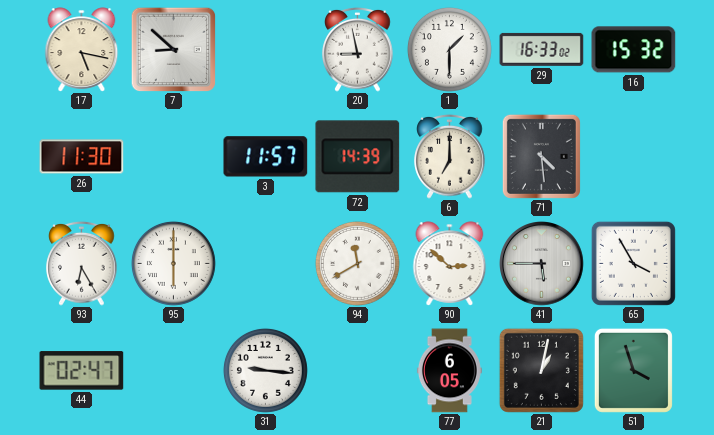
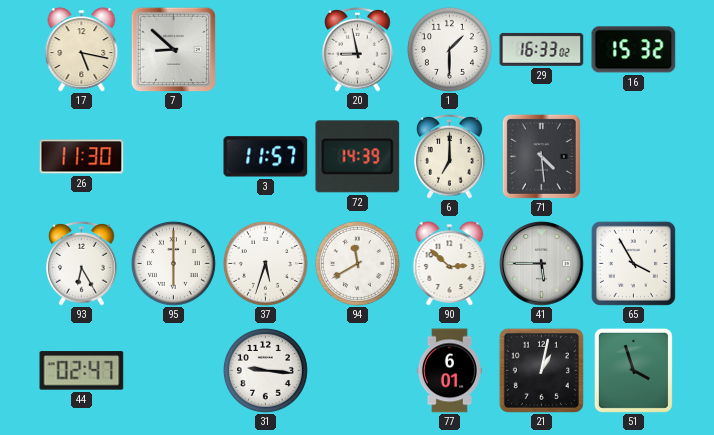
37: none -> 5:33
77: 6:05 -> 6:01
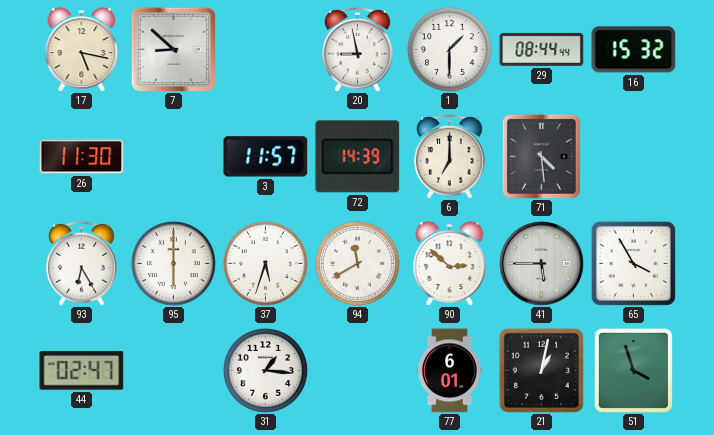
29: 16:33 -> 08:44
31: 9:16 -> 1:16
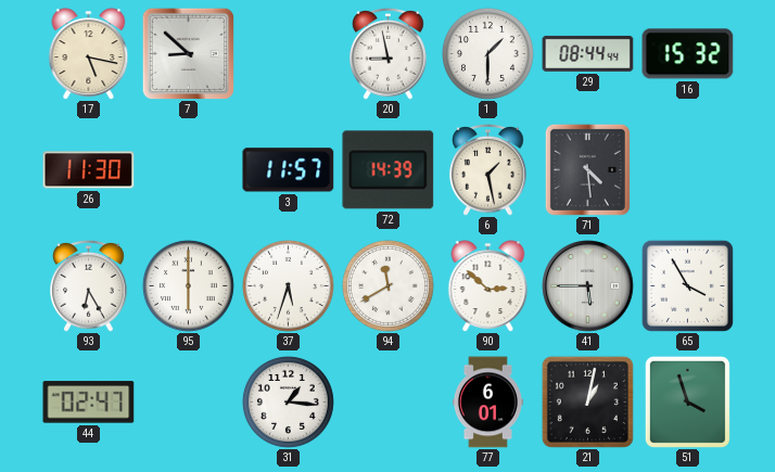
6: 7:00 -> 1:28
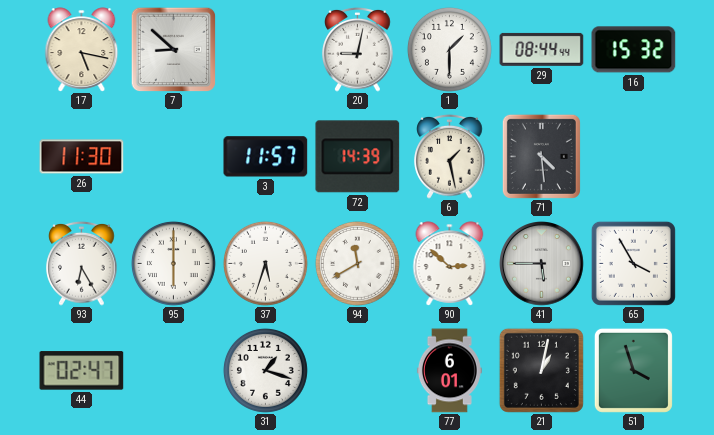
20: 8:58 -> 9:02
31: 1:16 -> 1:18
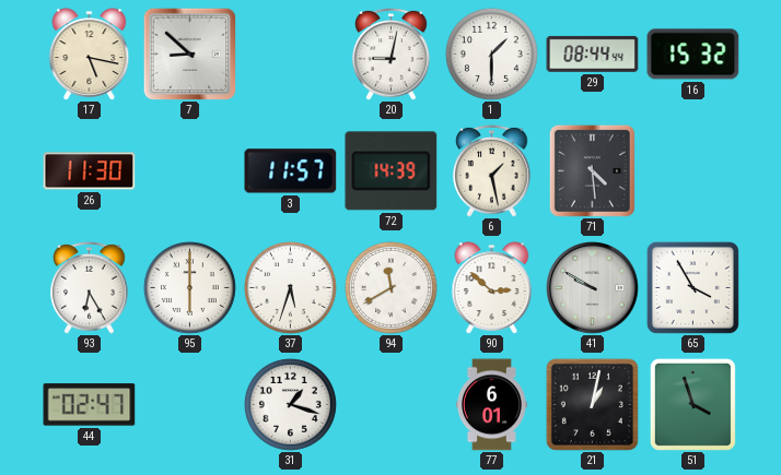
41: 5:45 -> 9:50
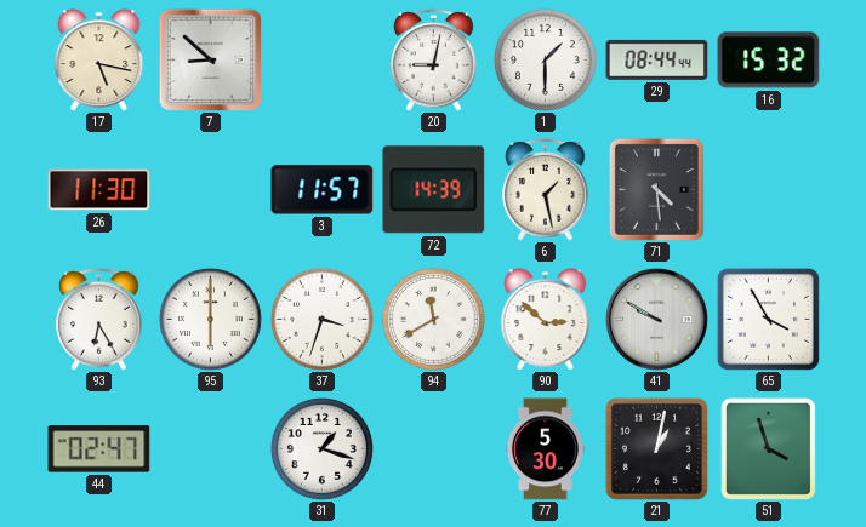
37: 5:33 -> 3:33
77: 6:01 -> 5:30
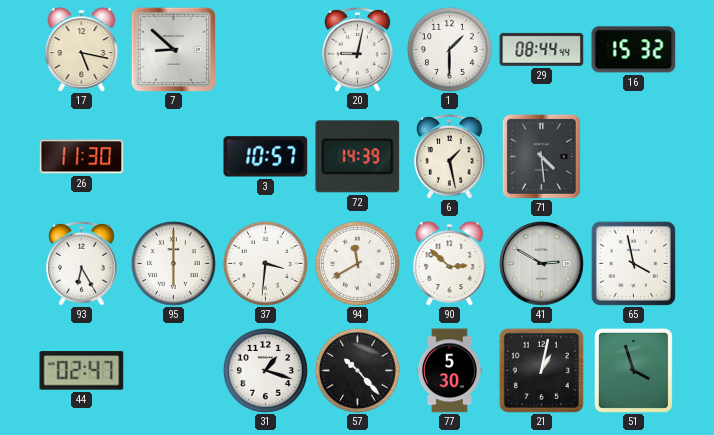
3: 11:57 -> 10:57
37: 3:33 -> 3:31
41: 9:50 -> 2:50
65: 3:55 -> 3:58
57: none -> 10:23
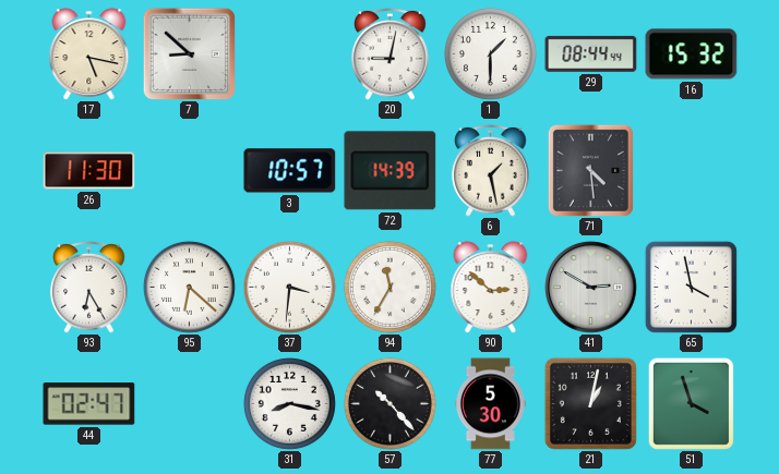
95: 6:00 -> 6:22
94: 11:40 -> 11:35
31: 1:18 -> 8:17
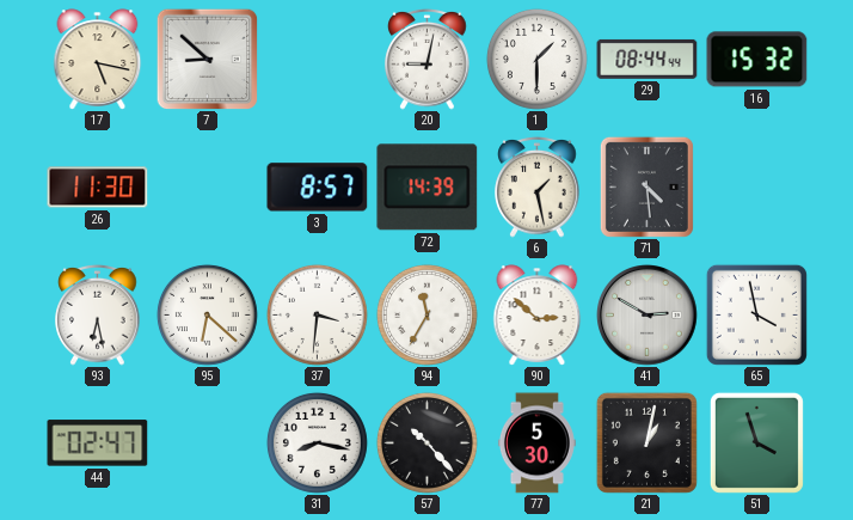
3: 10:57 -> 8:57
93: 6:25 -> 6:28
